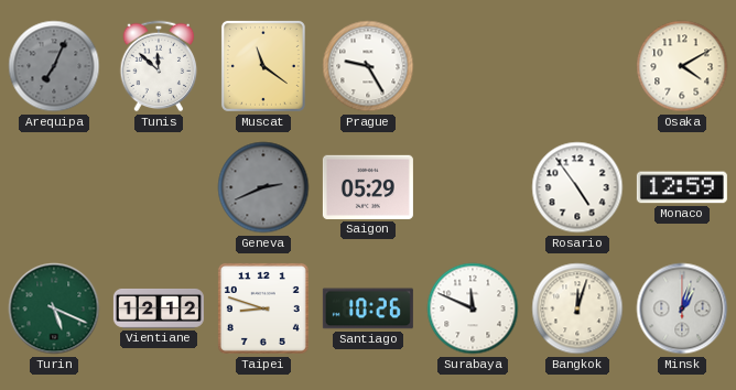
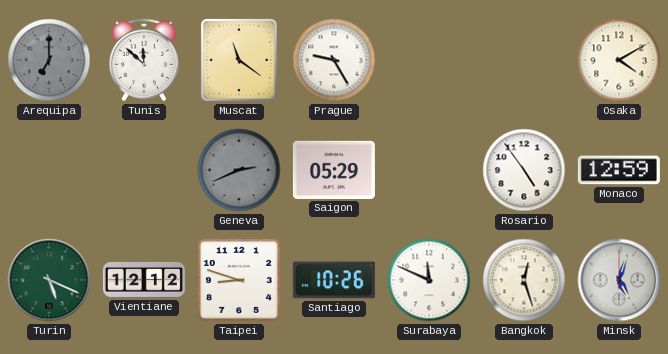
Arequipa: 7:04 -> 7:00
Bangkok: 12:03 -> 12:27
Minsk: 1:03 -> 5:03
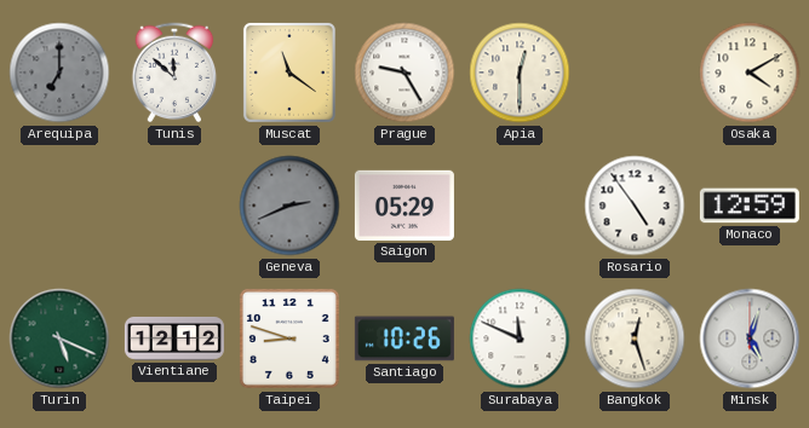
Apia: none -> 12:30
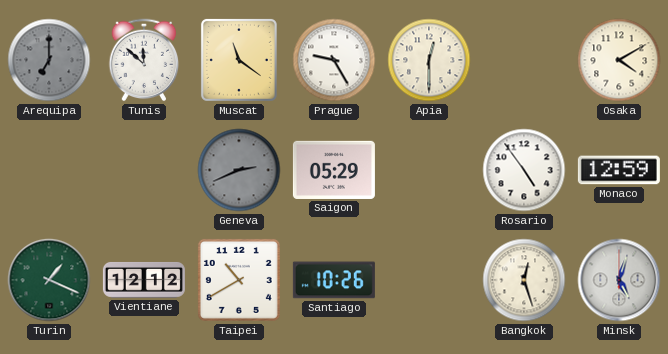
Turin: 5:19 -> 1:19
Taipei: 8:48 -> 10:40
Surabaya: 11:49 -> none
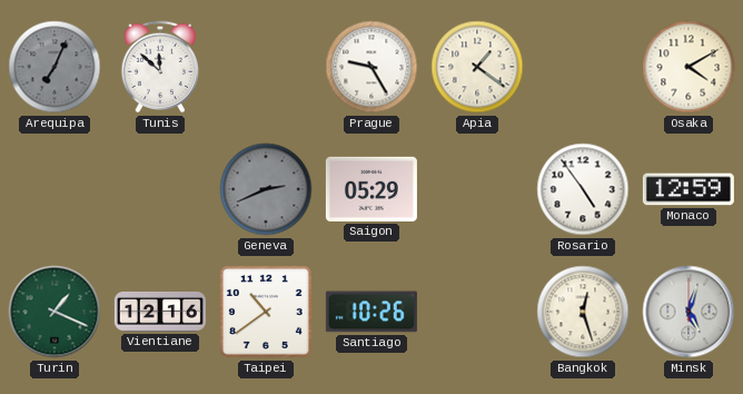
Arequipa: 7:00 -> 7:04
Muscat: 11:21 -> none
Apia: 12:30 -> 1:21
Vientiane: 12:12 -> 12:16
Taipei: 10:40 -> 10:39
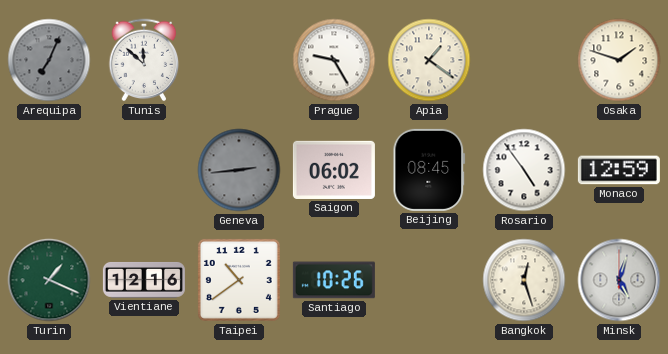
Osaka: 4:10 -> 1:48
Geneva: 2:41 -> 2:44
Saigon: 05:29 -> 06:02
Beijing: none -> 08:45
